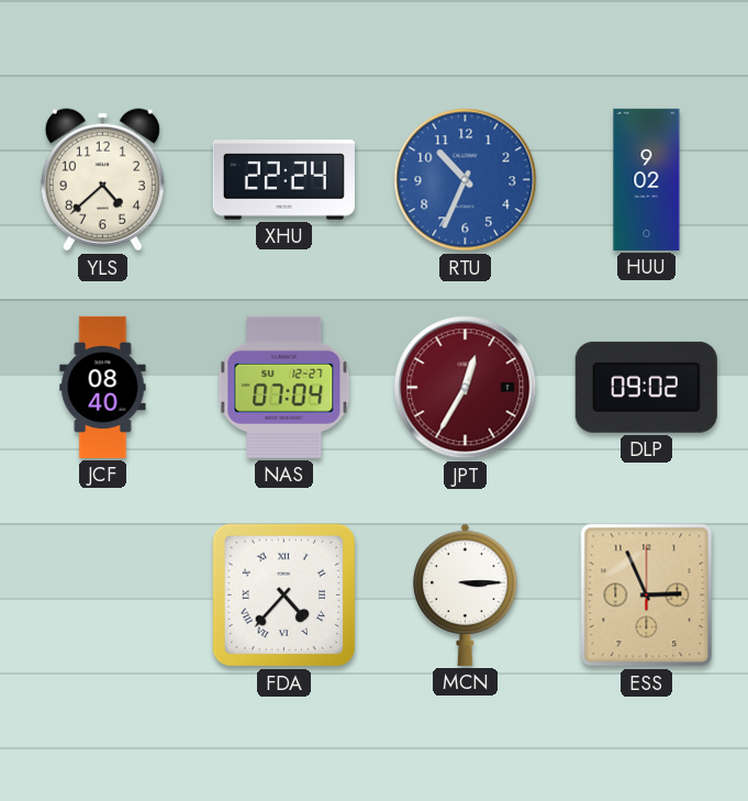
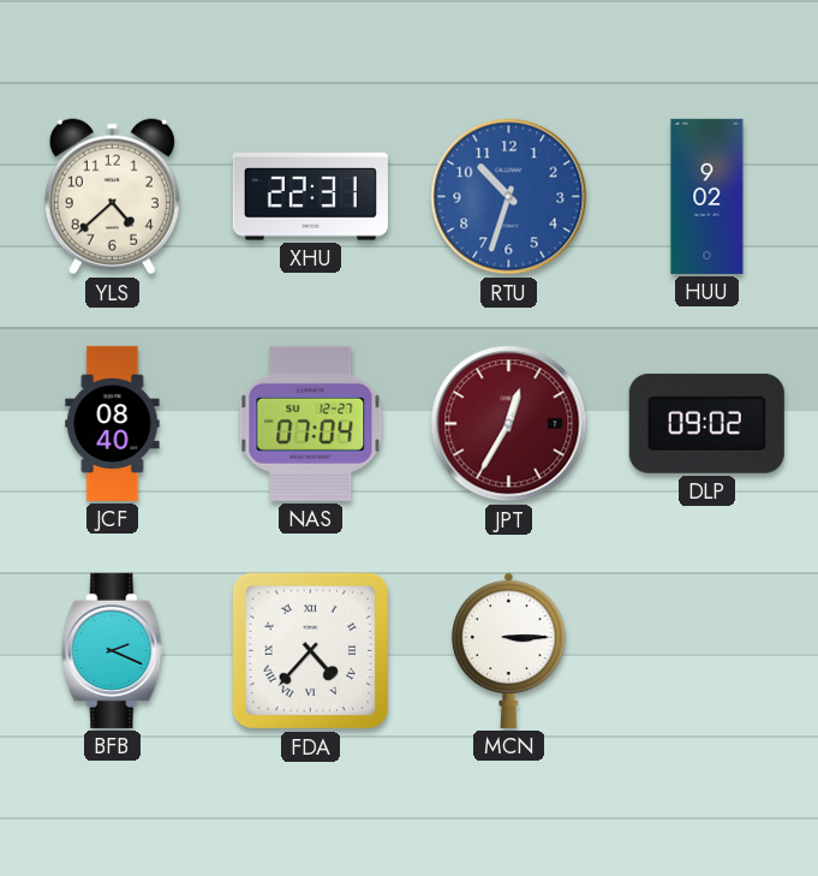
XHU: 22:24 -> 22:31
RTU: 10:34 -> 10:33
BFB: none -> 2:19
ESS: 2:56 -> none
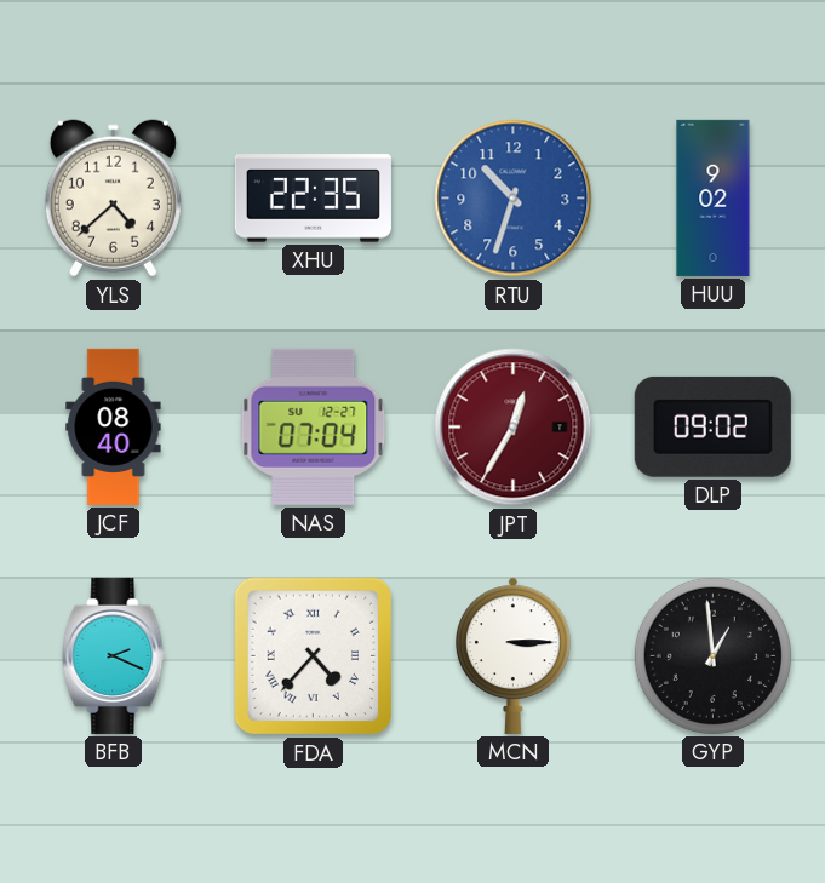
XHU: 22:31 -> 22:35
GYP: none -> 12:59
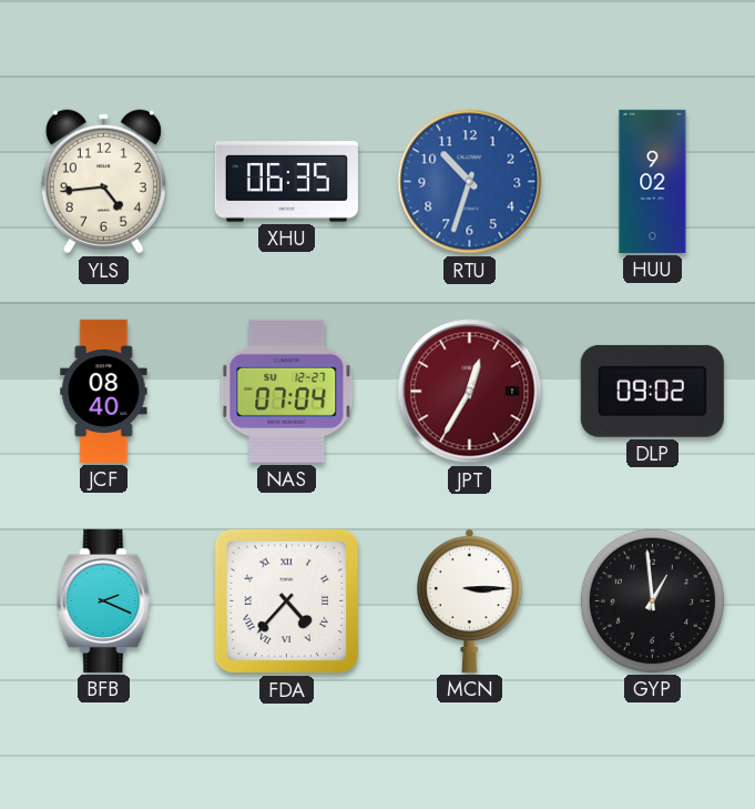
YLS: 4:38 -> 4:44
XHU: 22:35 -> 06:35
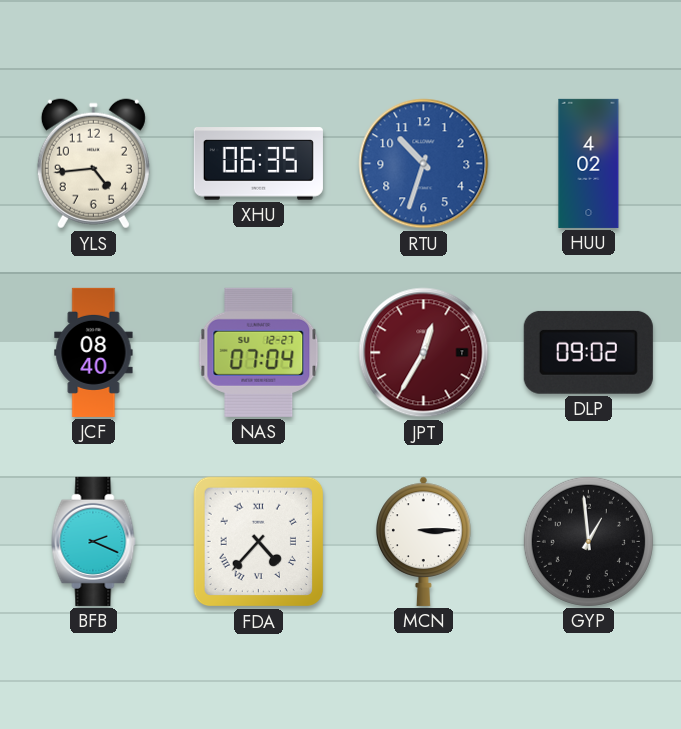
HUU: 9:02 -> 4:02
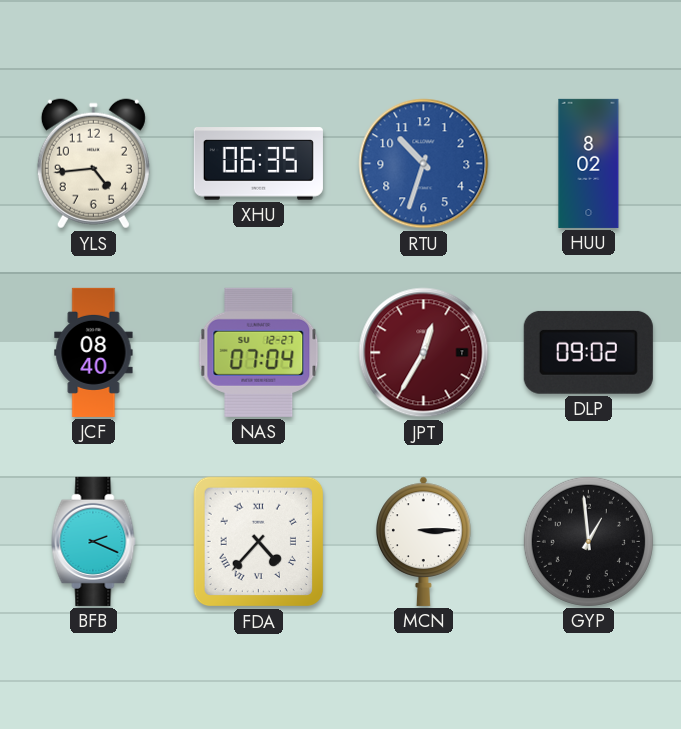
HUU: 4:02 -> 8:02
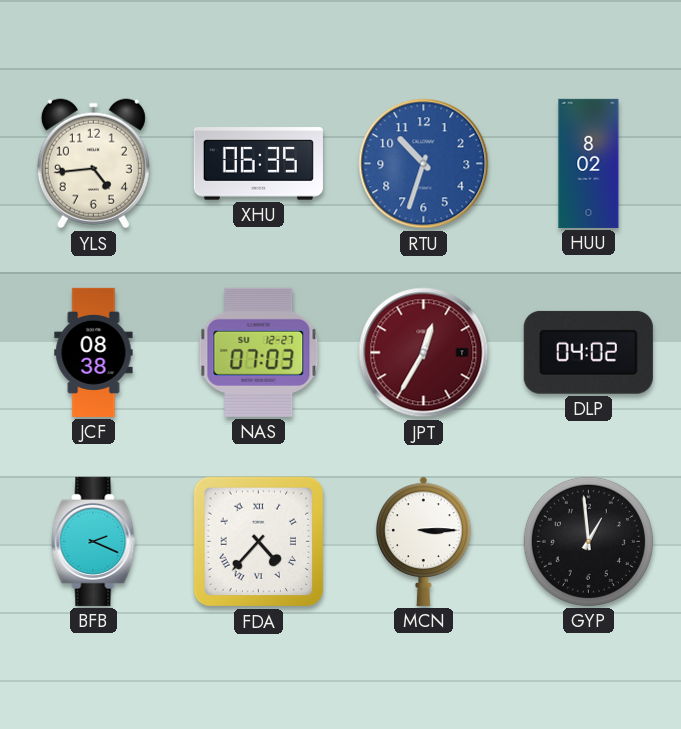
JCF: 08:40 -> 08:38
NAS: 07:04 -> 07:03
DLP: 09:02 -> 04:02
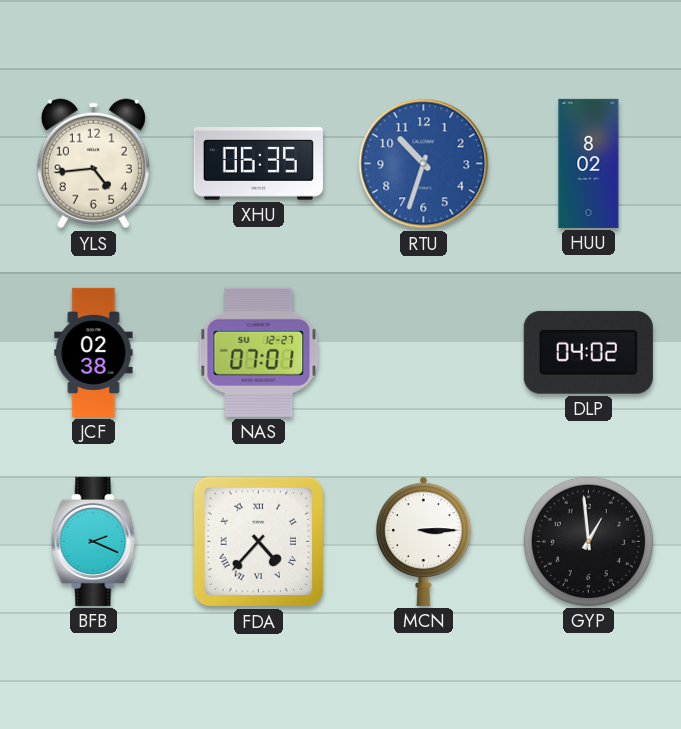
JCF: 08:38 -> 02:38
NAS: 07:03 -> 07:01
JPT: 12:35 -> none
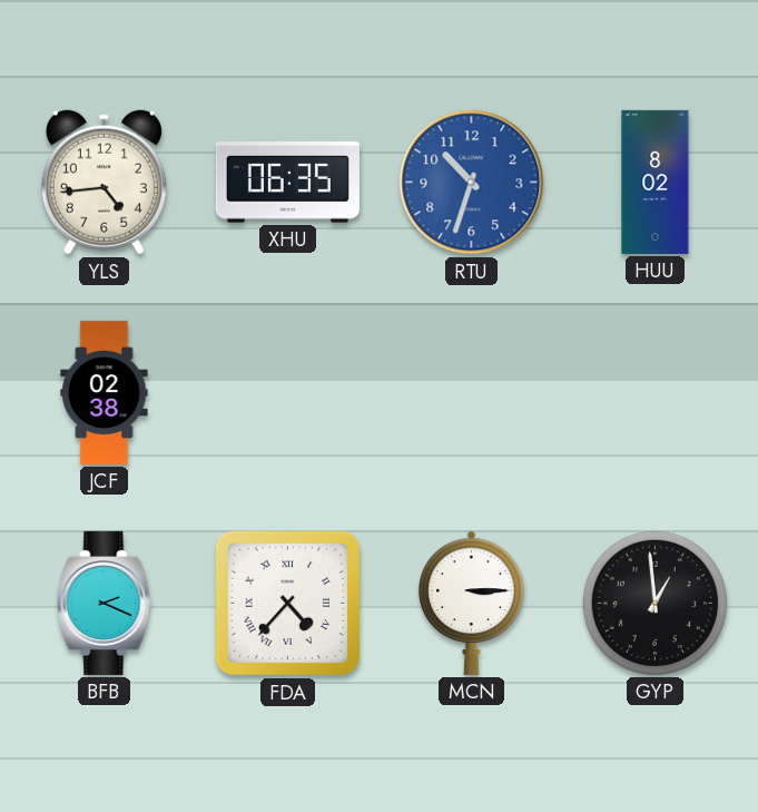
NAS: 07:01 -> none
DLP: 04:02 -> none
